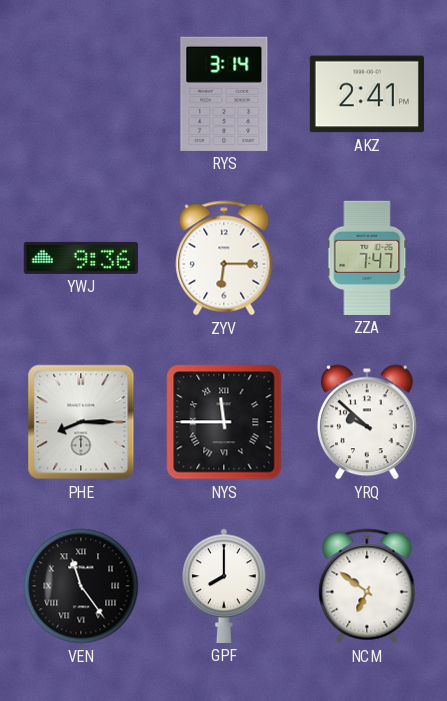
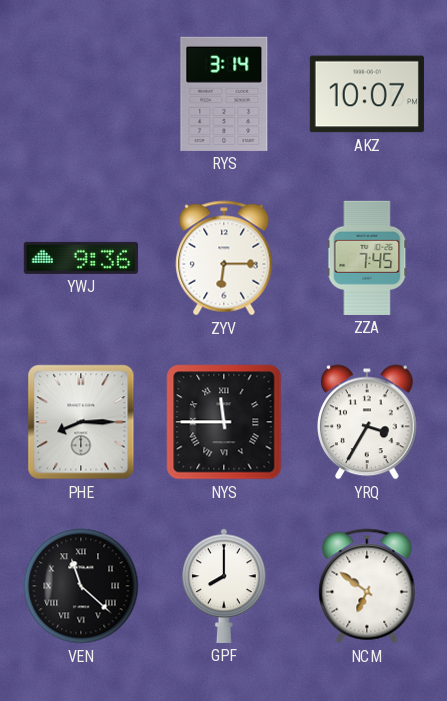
AKZ: 2:41 -> 10:07
ZZA: 7:47 -> 7:45
YRQ: 9:52 -> 3:35
VEN: 11:24 -> 11:22
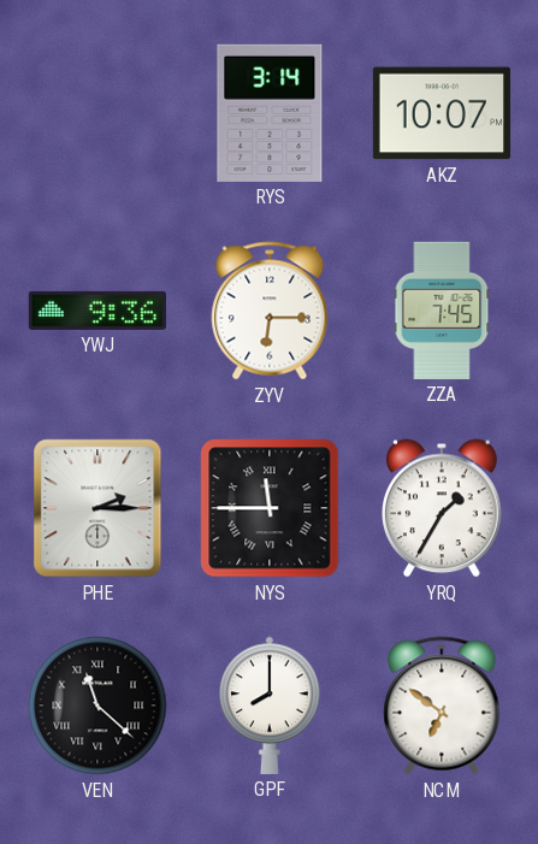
PHE: 8:15 -> 2:15
YRQ: 3:35 -> 1:35
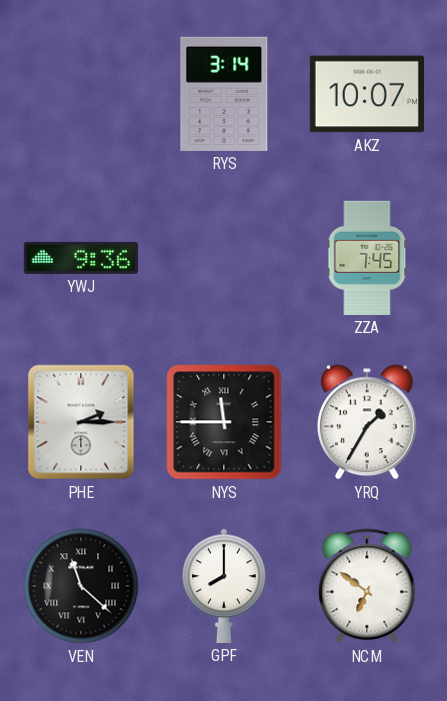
ZYV: 6:15 -> none
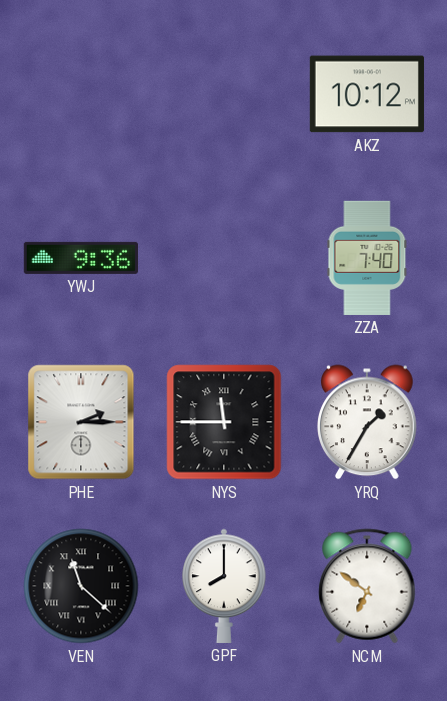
RYS: 3:14 -> none
AKZ: 10:07 -> 10:12
ZZA: 7:45 -> 7:40
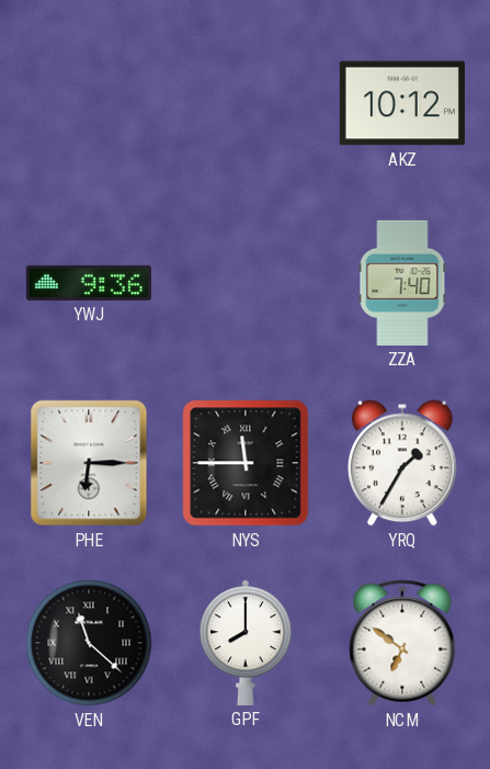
PHE: 2:15 -> 6:15
